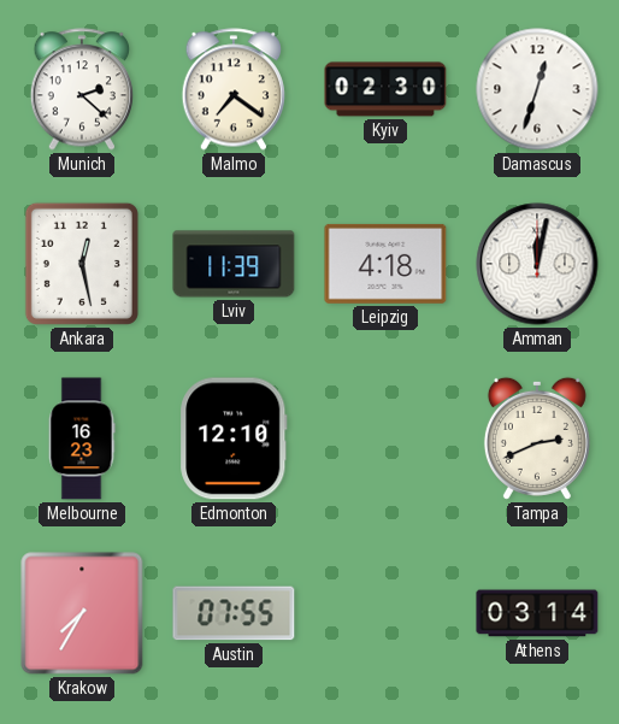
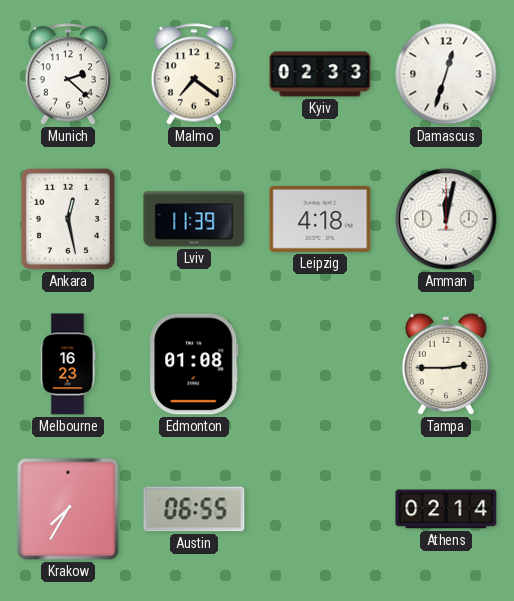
Kyiv: 02:30 -> 02:33
Edmonton: 12:10 -> 01:08
Tampa: 2:41 -> 2:45
Austin: 07:55 -> 06:55
Athens: 03:14 -> 02:14
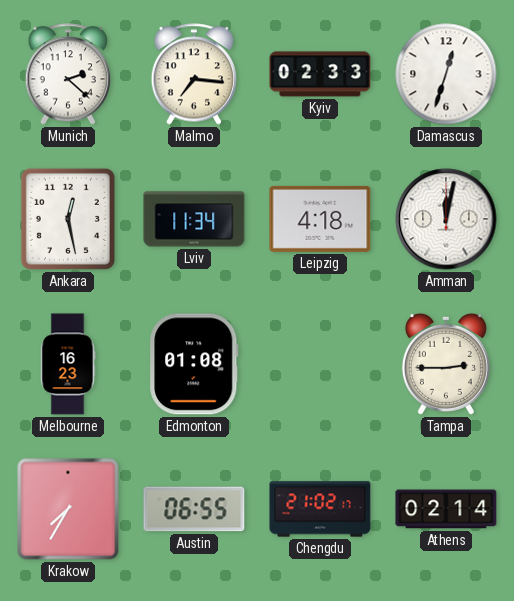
Malmo: 7:21 -> 7:16
Lviv: 11:39 -> 11:34
Chengdu: none -> 21:02
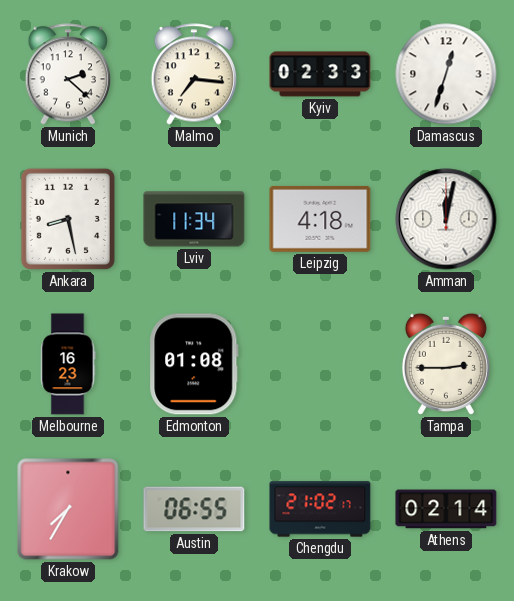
Ankara: 12:28 -> 8:28
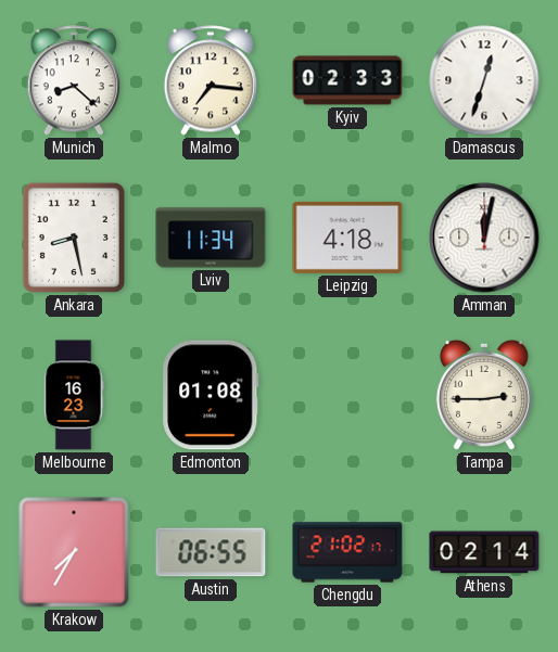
Munich: 2:22 -> 8:22
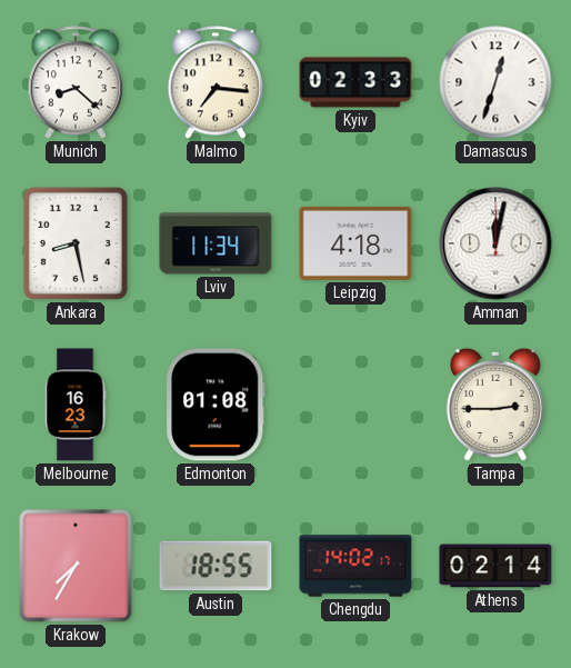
Austin: 06:55 -> 18:55
Chengdu: 21:02 -> 14:02
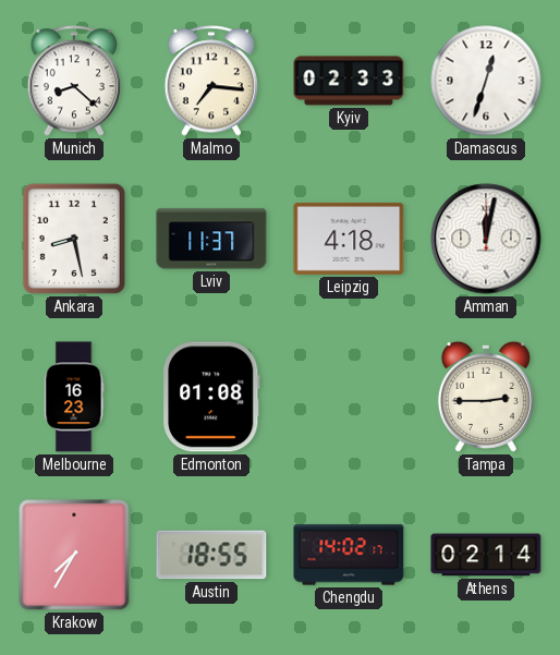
Lviv: 11:34 -> 11:37
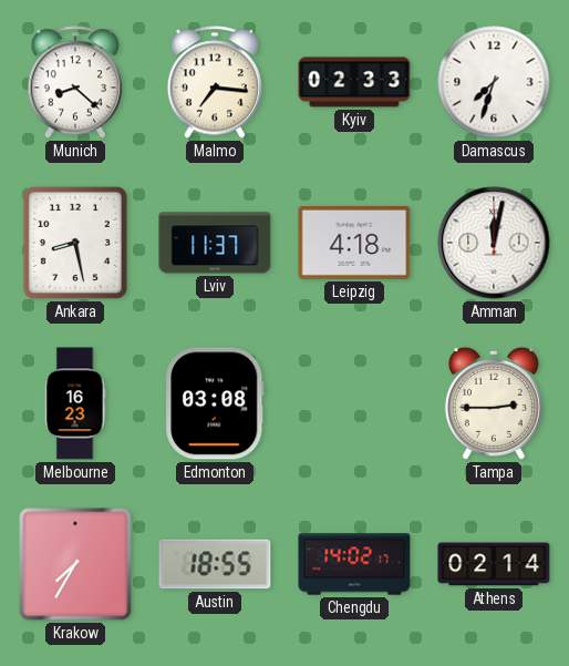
Damascus: 12:33 -> 7:33
Edmonton: 01:08 -> 03:08
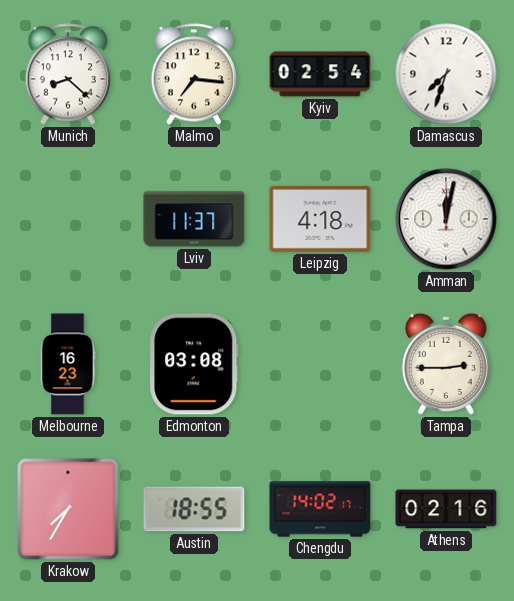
Kyiv: 02:33 -> 02:54
Ankara: 8:28 -> none
Athens: 02:14 -> 02:16
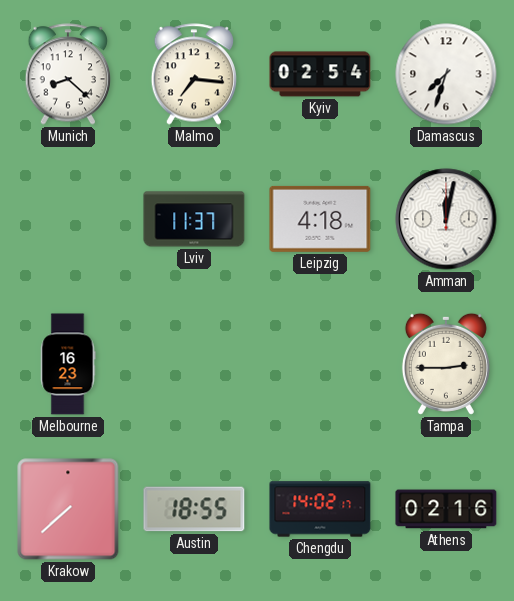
Edmonton: 03:08 -> none
Krakow: 7:35 -> 7:38
